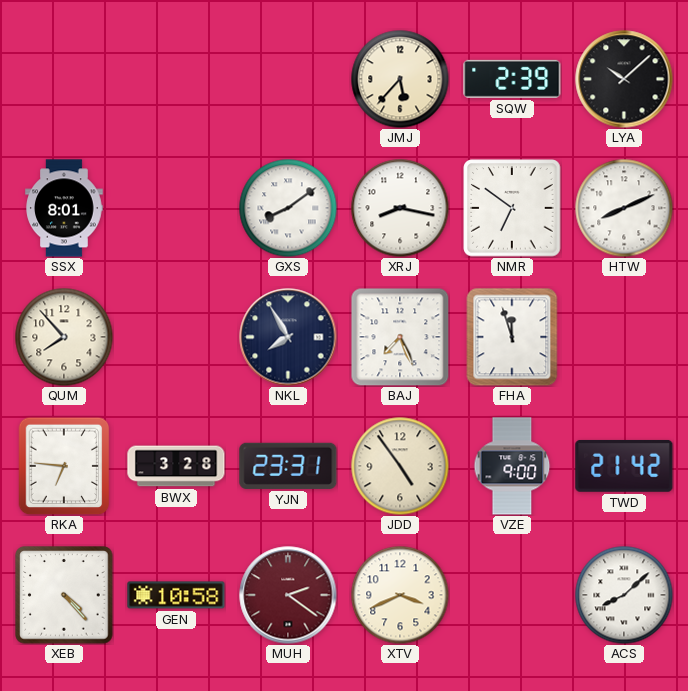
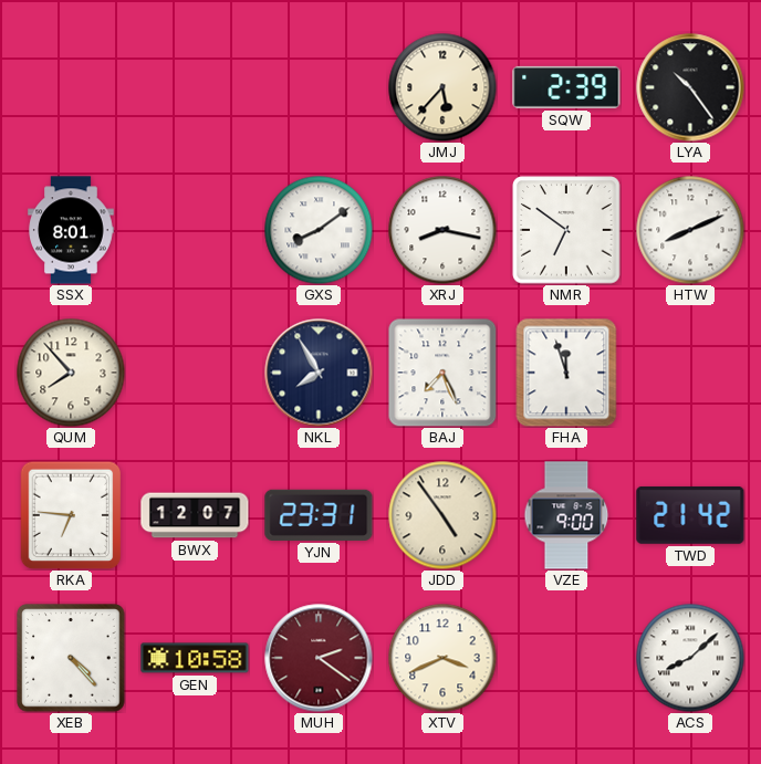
LYA: 10:08 -> 10:24
BWX: 3:28 -> 12:07
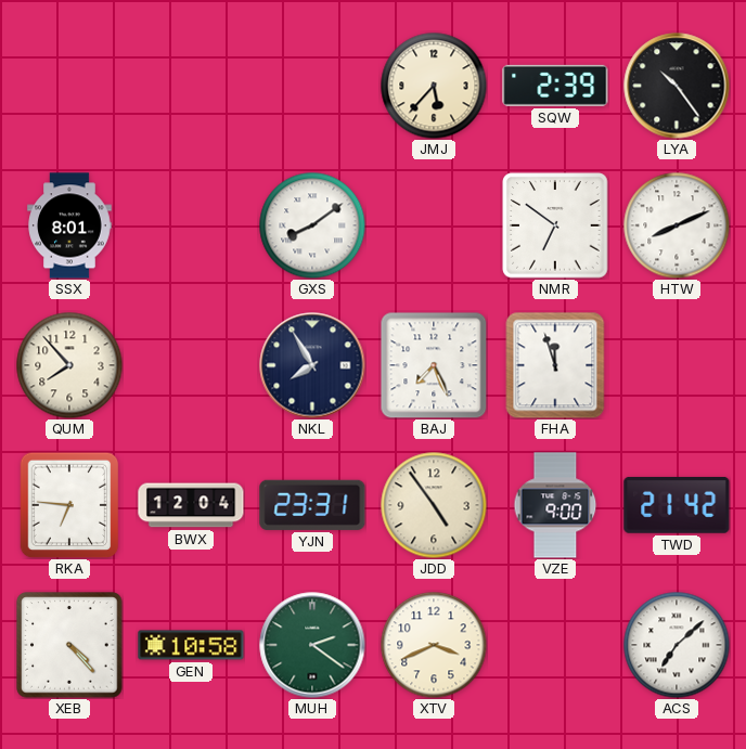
XRJ: 8:17 -> none
BWX: 12:07 -> 12:04
MUH dial: burgundy -> green
ACS: 8:08 -> 7:08
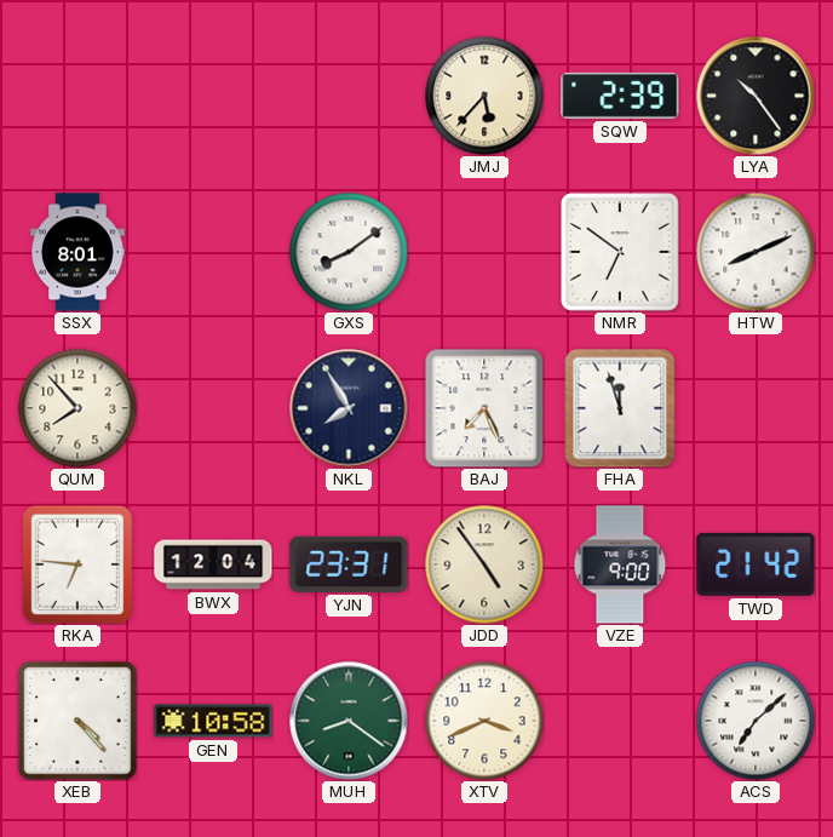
MUH: 2:21 -> 8:21
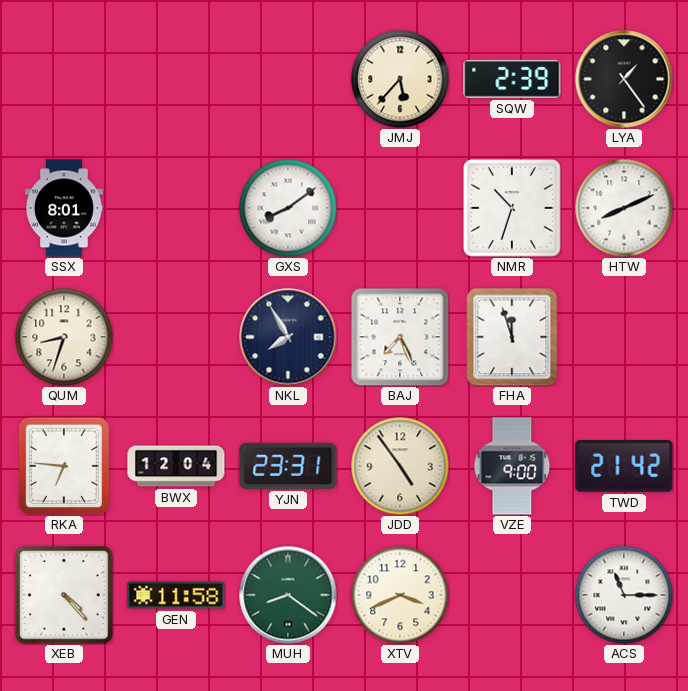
LYA: 10:24 -> 1:24
NMR: 6:51 -> 10:33
QUM: 7:53 -> 8:33
GEN: 10:58 -> 11:58
ACS: 7:08 -> 11:15
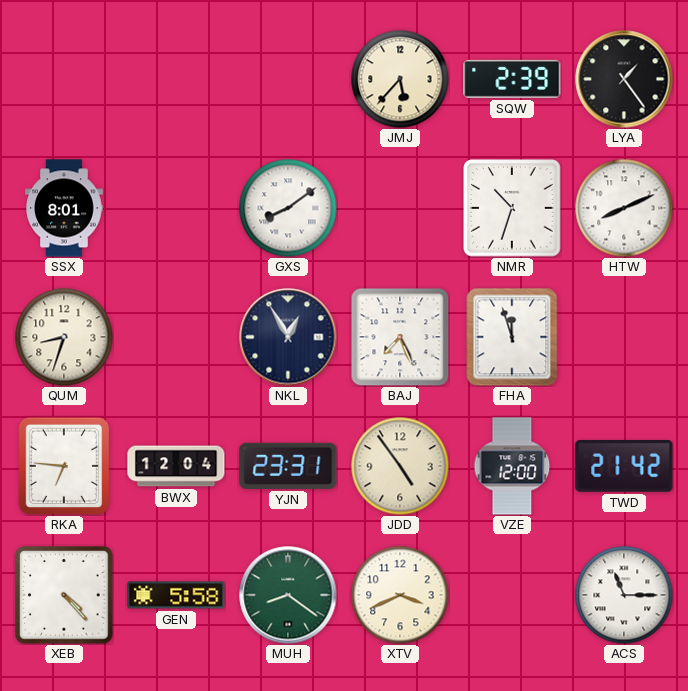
NKL: 7:55 -> 12:55
VZE: 9:00 -> 12:00
GEN: 11:58 -> 5:58
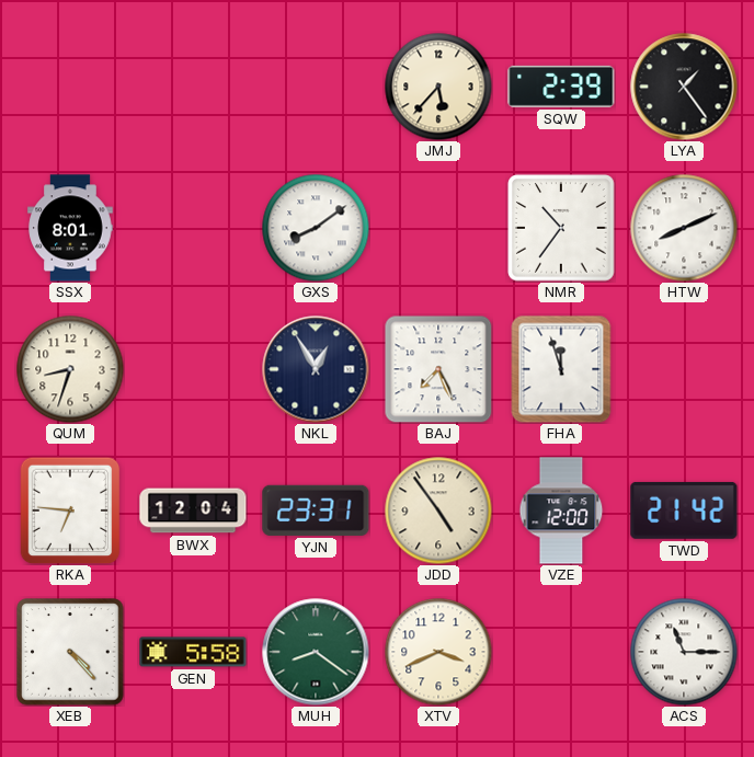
NMR: 10:33 -> 10:36
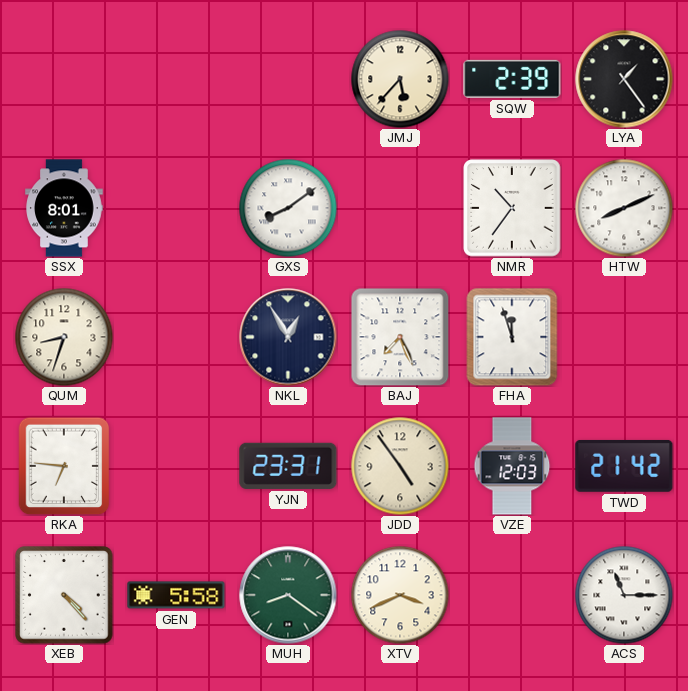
BWX: 12:04 -> none
VZE: 12:00 -> 12:03
